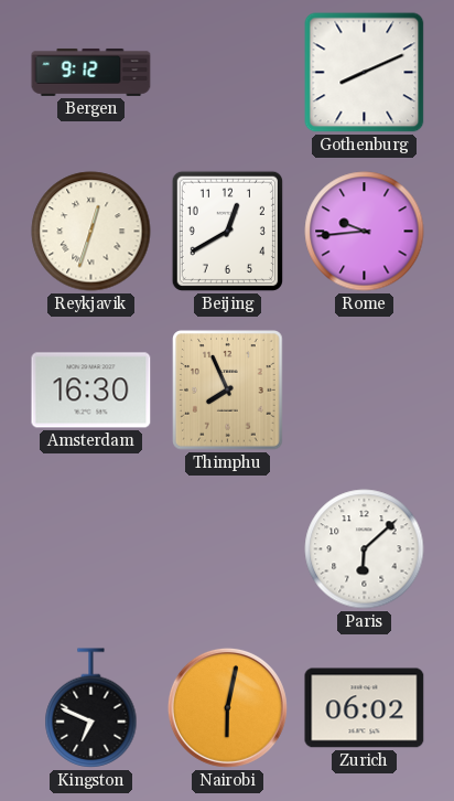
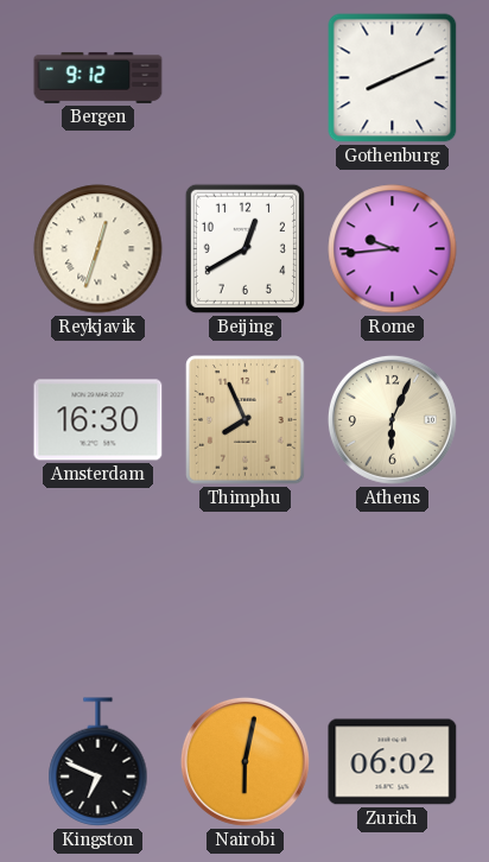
Athens: none -> 6:04
Paris: 6:08 -> none
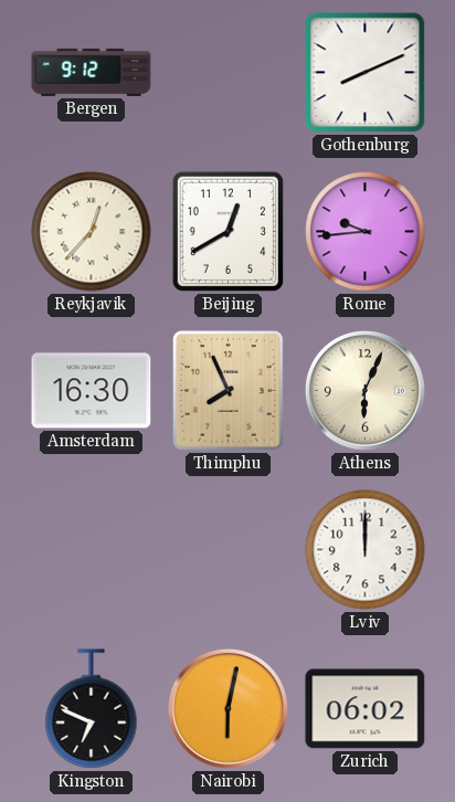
Reykjavik: 12:33 -> 12:37
Lviv: none -> 12:00
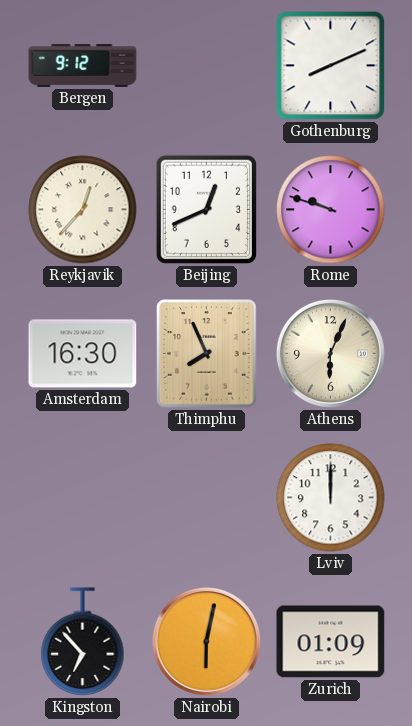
Beijing: 12:40 -> 12:41
Rome: 9:44 -> 9:48
Kingston: 6:49 -> 6:53
Zurich: 06:02 -> 01:09
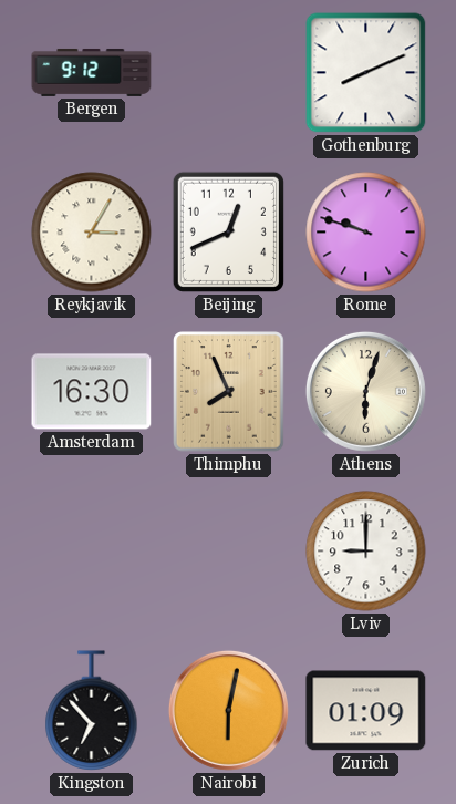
Reykjavik: 12:37 -> 3:05
Athens: 6:04 -> 6:03
Lviv: 12:00 -> 9:00
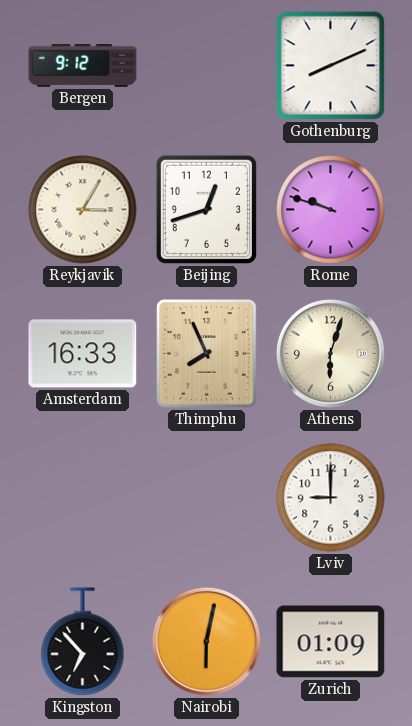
Beijing: 12:41 -> 12:42
Amsterdam: 16:30 -> 16:33
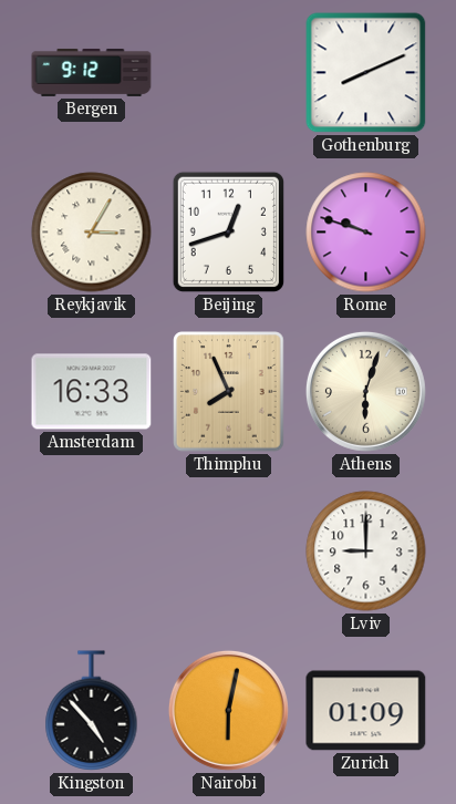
Kingston: 6:53 -> 4:53
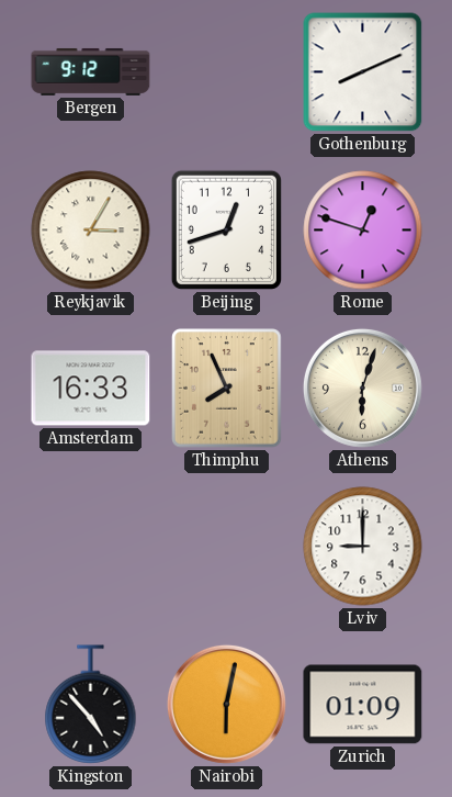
Rome: 9:48 -> 12:48
